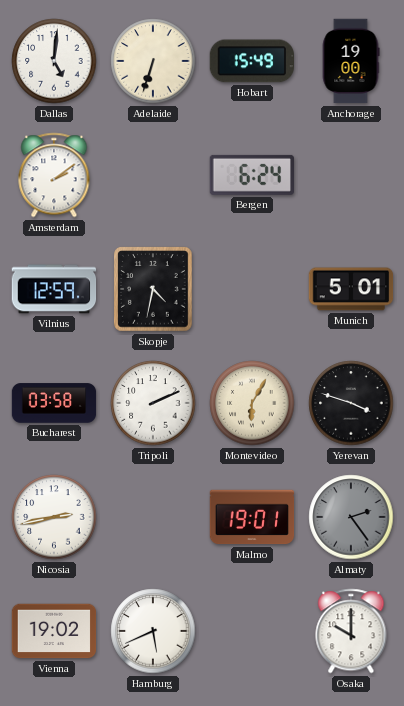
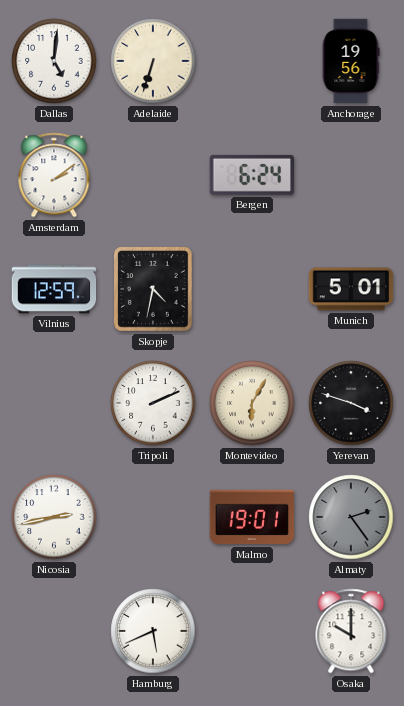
Hobart: 15:49 -> none
Anchorage: 19:00 -> 19:56
Bucharest: 03:58 -> none
Vienna: 19:02 -> none
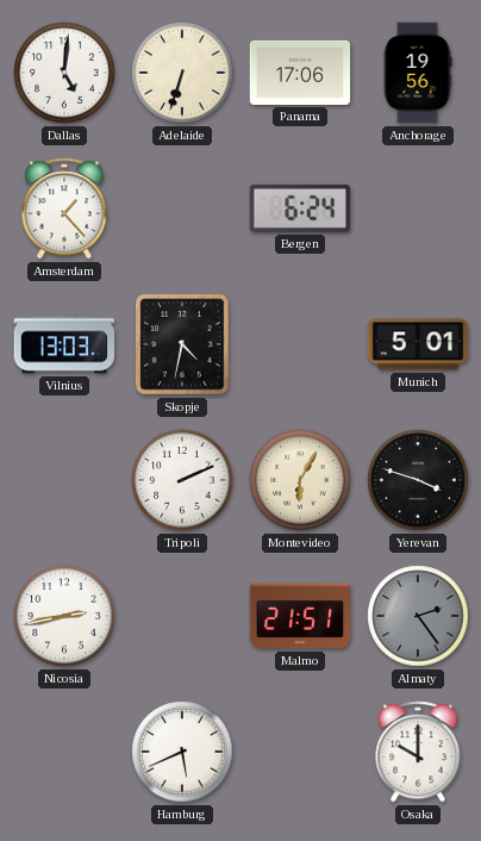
Panama: none -> 17:06
Amsterdam: 2:09 -> 1:23
Vilnius: 12:59 -> 13:03
Malmo: 19:01 -> 21:51
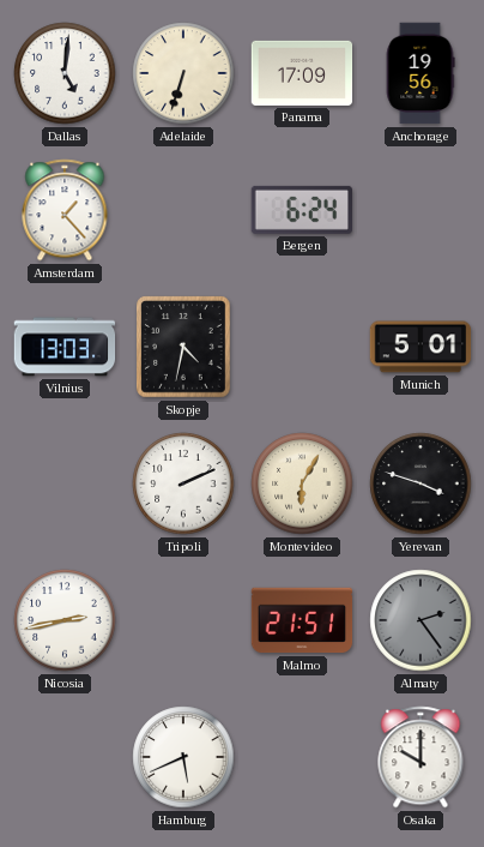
Panama: 17:06 -> 17:09
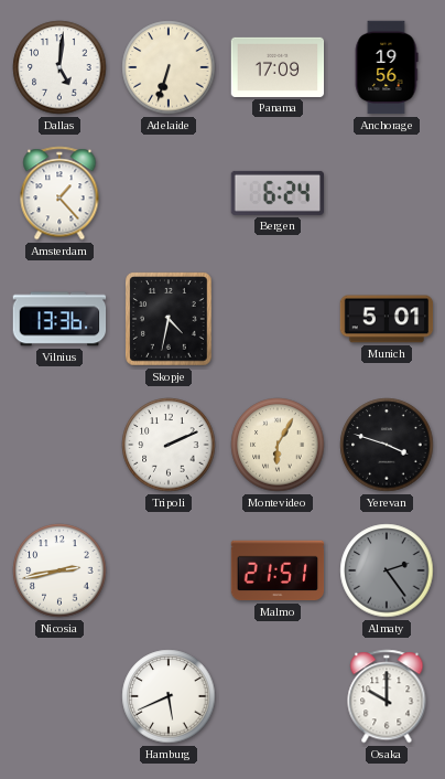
Vilnius: 13:03 -> 13:36
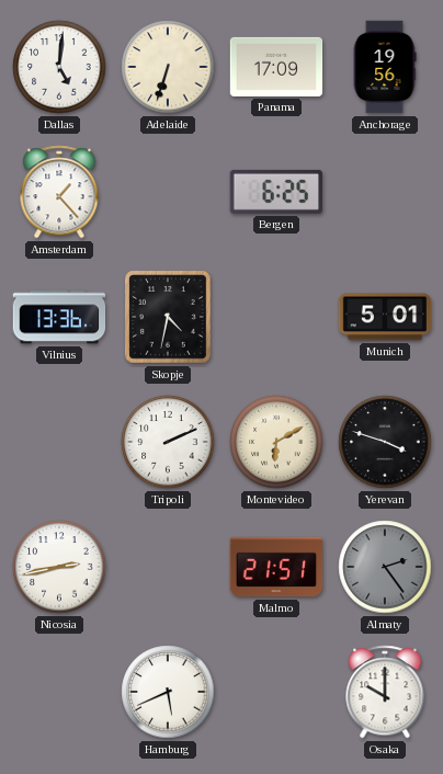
Bergen: 6:24 -> 6:25
Montevideo: 6:05 -> 6:10
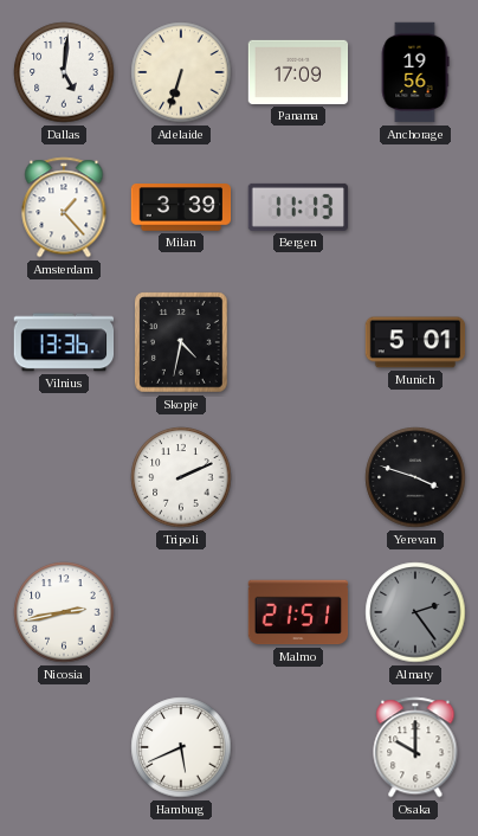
Milan: none -> 3:39
Bergen: 6:25 -> 11:13
Montevideo: 6:10 -> none
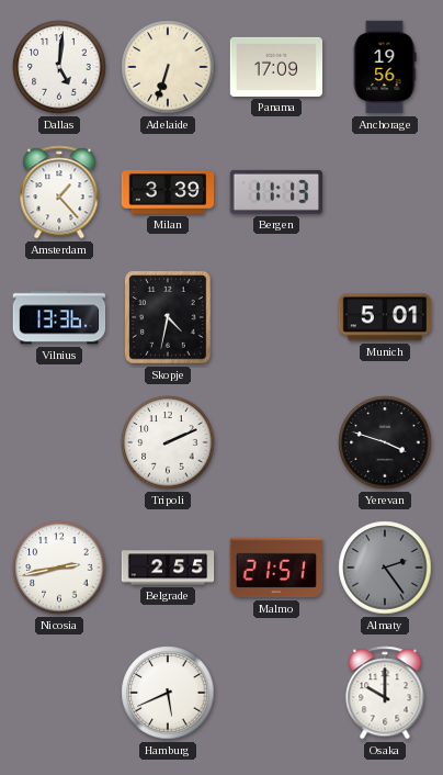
Belgrade: none -> 2:55
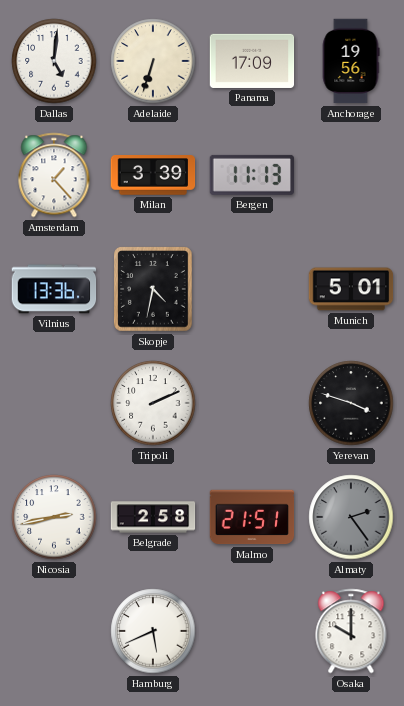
Belgrade: 2:55 -> 2:58
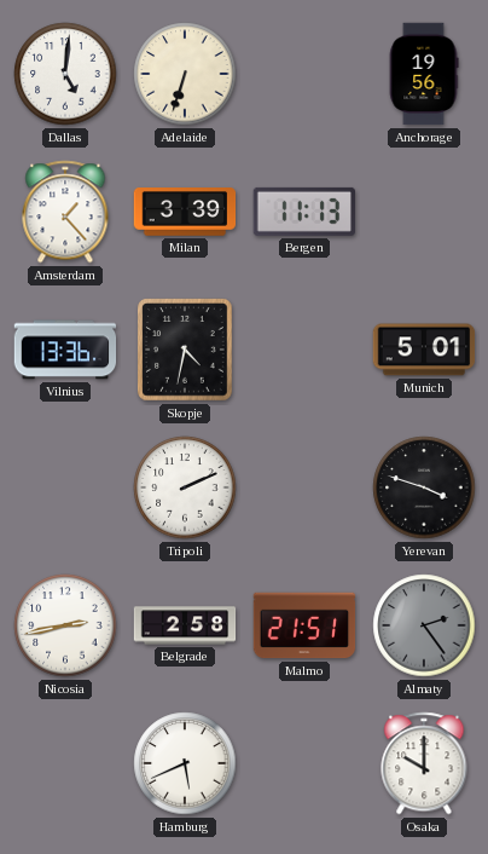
Panama: 17:09 -> none
